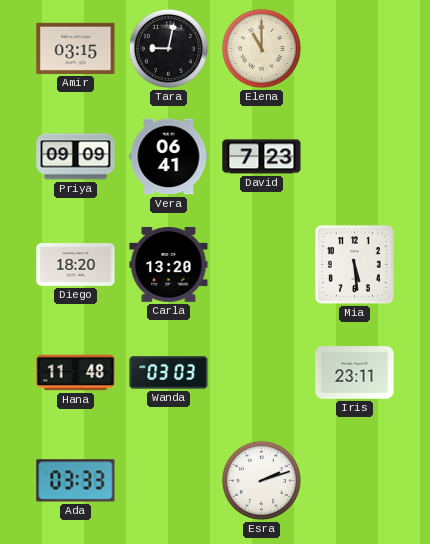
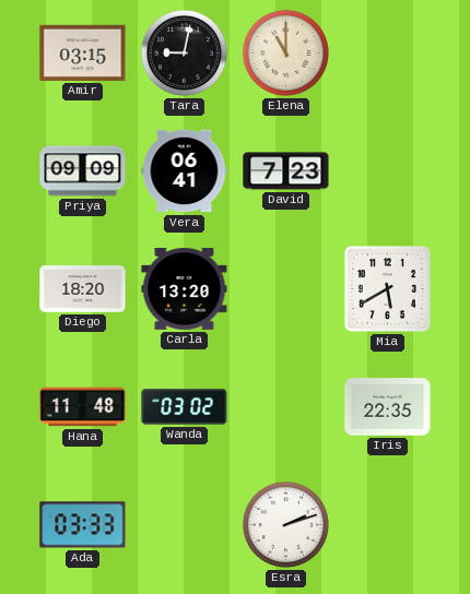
Mia: 5:29 -> 5:40
Wanda: 03:03 -> 03:02
Iris: 23:11 -> 22:35
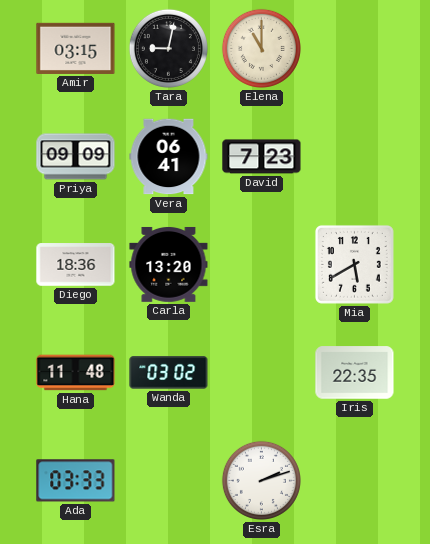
Diego: 18:20 -> 18:36
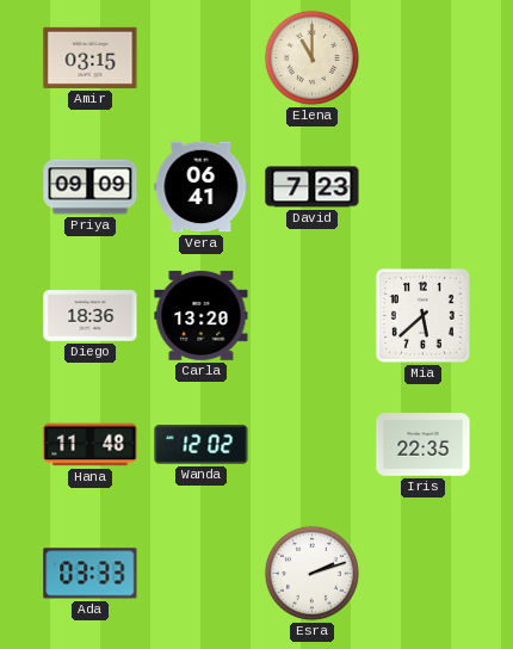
Tara: 9:02 -> none
Mia: 5:40 -> 5:38
Wanda: 03:02 -> 12:02
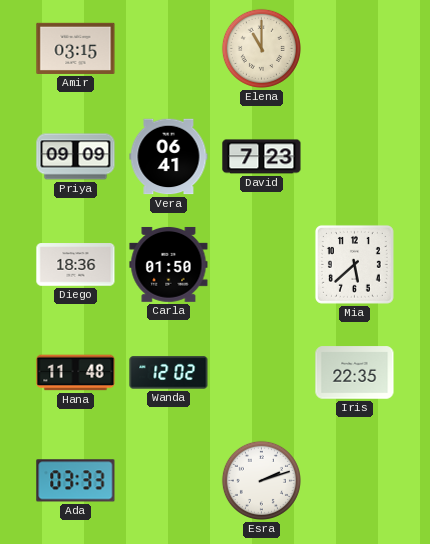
Carla: 13:20 -> 01:50
